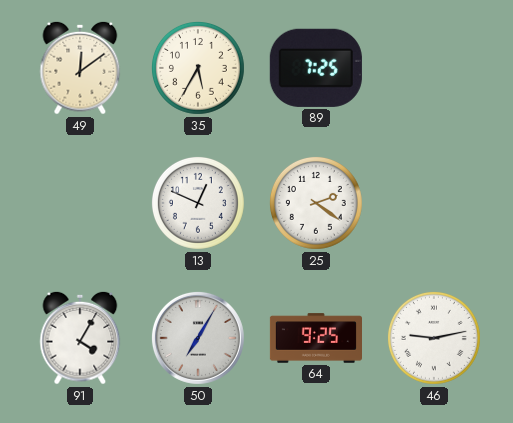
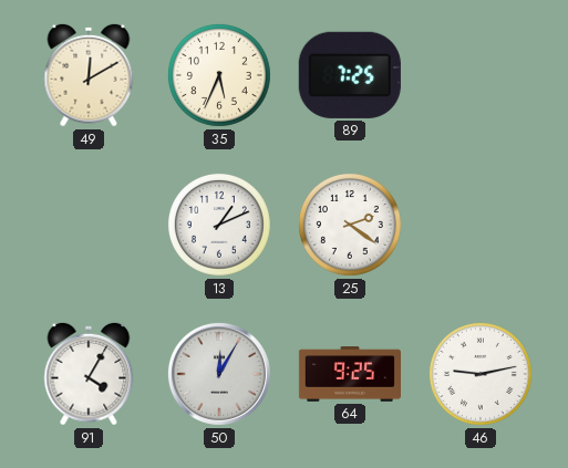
49: 12:09 -> 12:10
35: 5:35 -> 5:34
13: 12:49 -> 1:11
50: 7:05 -> 12:05
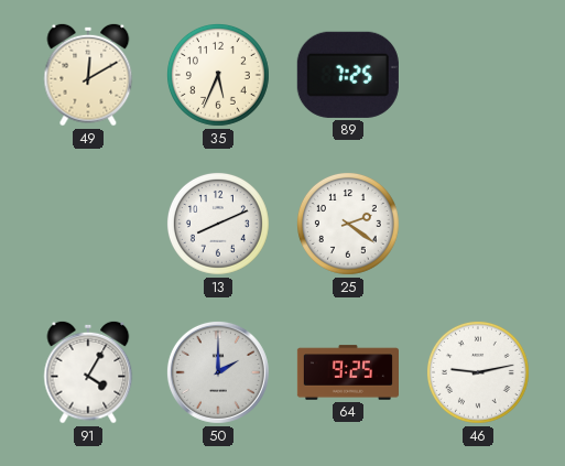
13: 1:11 -> 8:11
50: 12:05 -> 2:00
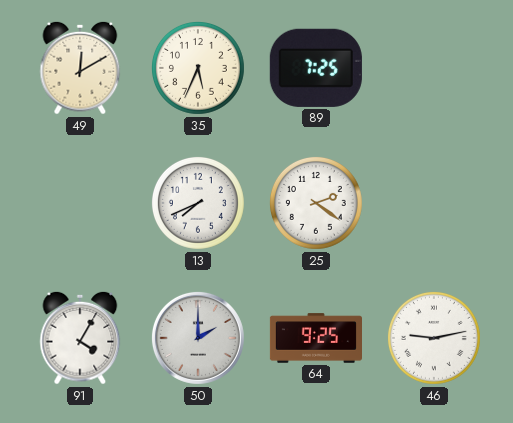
13: 8:11 -> 7:41
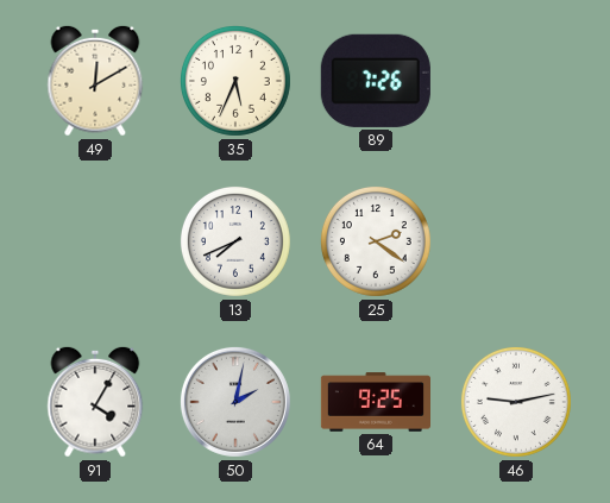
89: 7:25 -> 7:26
50: 2:00 -> 2:02
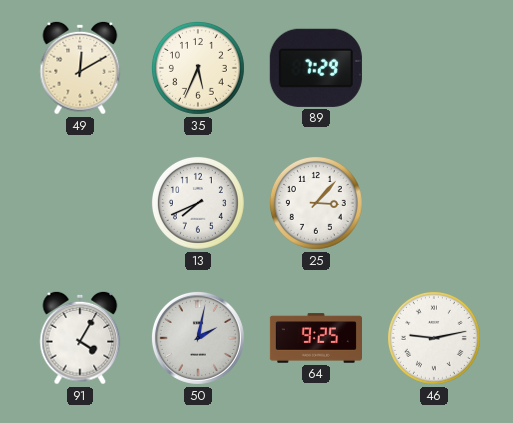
89: 7:26 -> 7:29
25: 2:21 -> 3:07
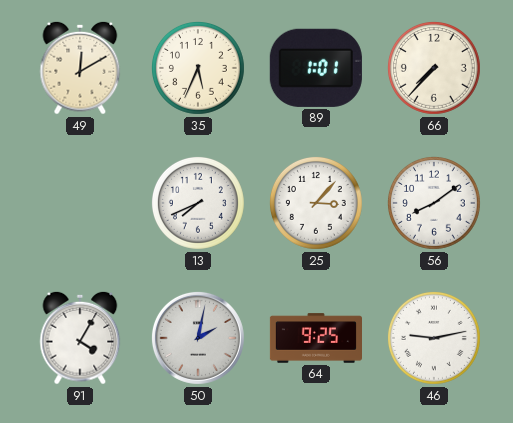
89: 7:29 -> 1:01
66: none -> 7:37
56: none -> 8:09
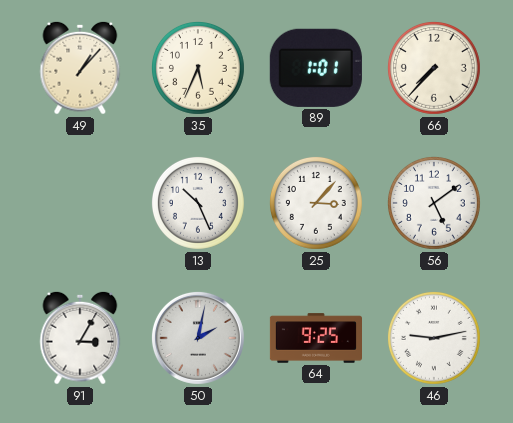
49: 12:10 -> 1:07
13: 7:41 -> 10:26
56: 8:09 -> 5:09
91: 4:05 -> 3:05
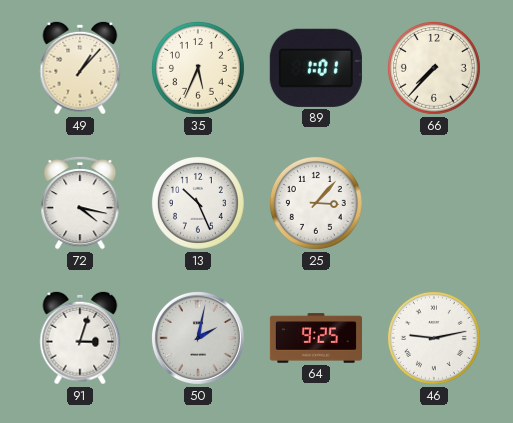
72: none -> 4:17
56: 5:09 -> none
91: 3:05 -> 3:03
